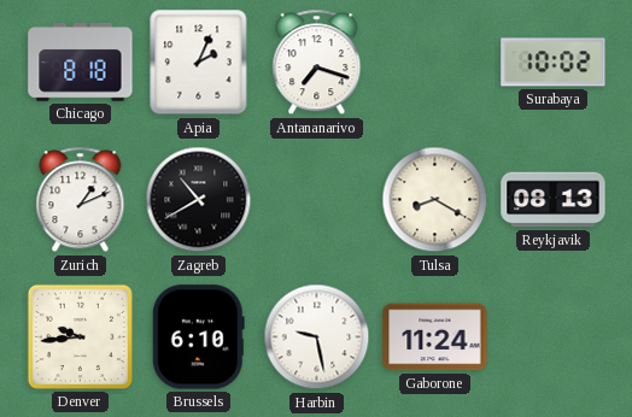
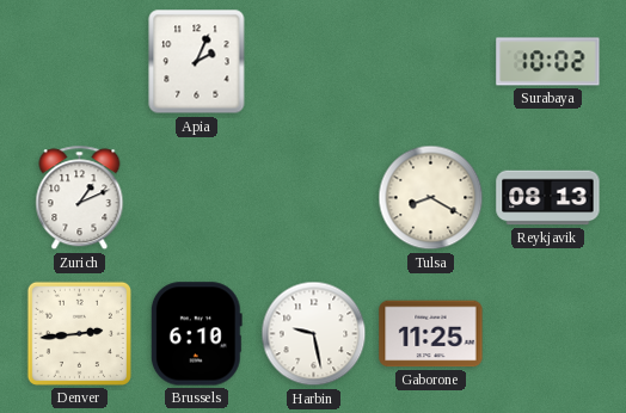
Chicago: 8:18 -> none
Antananarivo: 7:18 -> none
Zagreb: 10:40 -> none
Denver: 9:44 -> 2:44
Gaborone: 11:24 -> 11:25
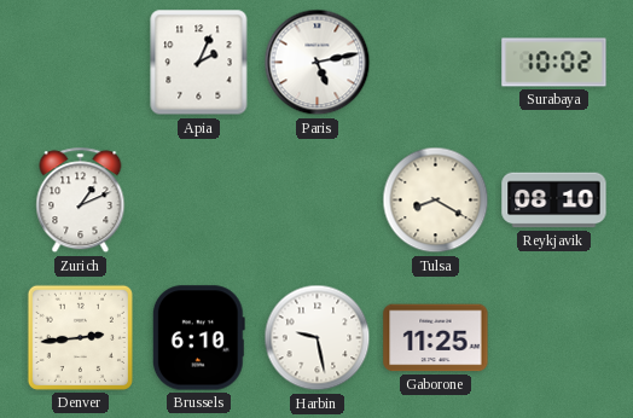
Paris: none -> 5:13
Reykjavik: 08:13 -> 08:10
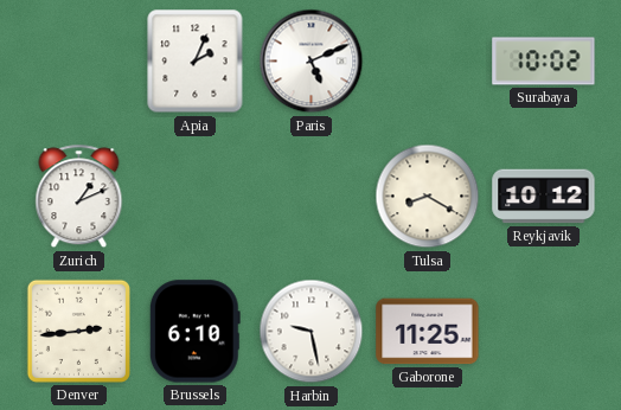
Paris: 5:13 -> 5:11
Reykjavik: 08:10 -> 10:12
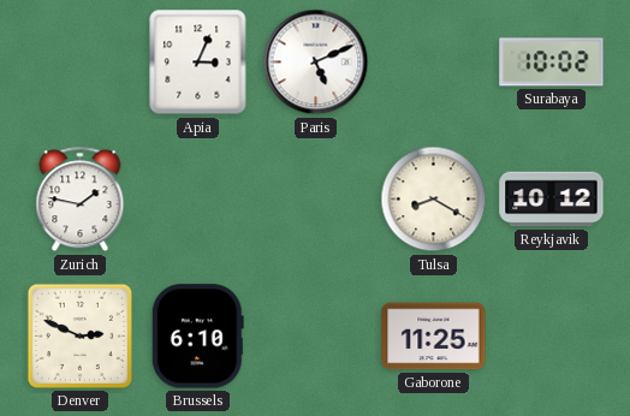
Apia: 2:04 -> 3:04
Zurich: 1:11 -> 1:47
Denver: 2:44 -> 2:49
Harbin: 9:28 -> none
